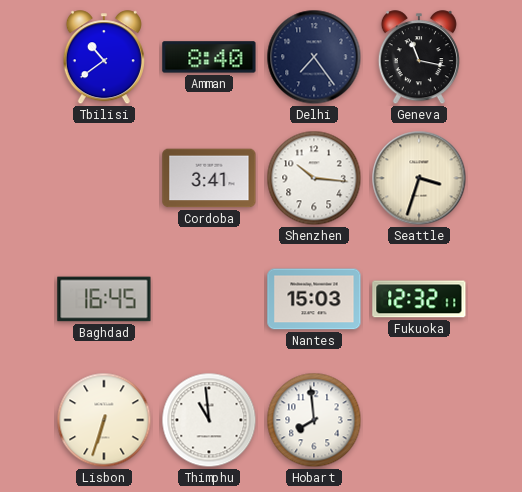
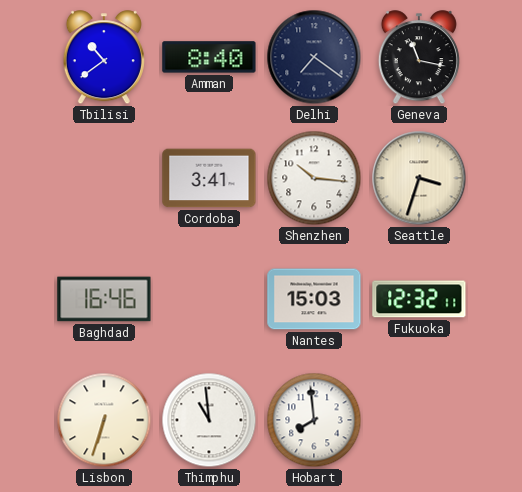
Delhi: 7:24 -> 7:21
Baghdad: 16:45 -> 16:46
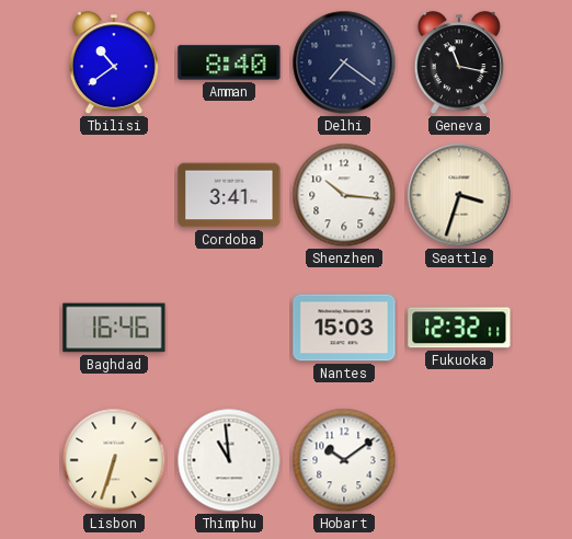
Hobart: 7:59 -> 10:09
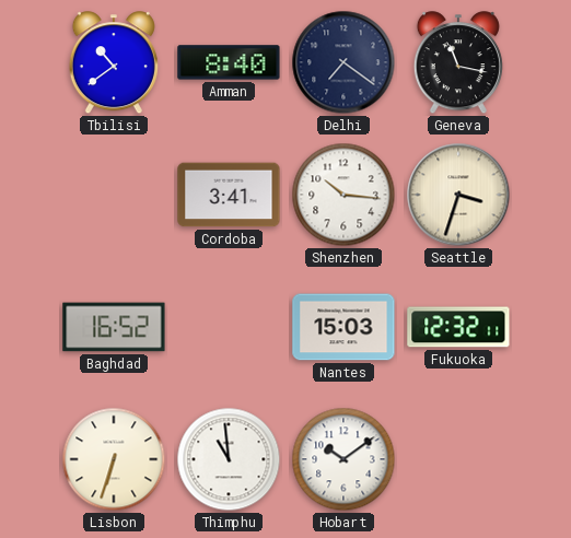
Baghdad: 16:46 -> 16:52
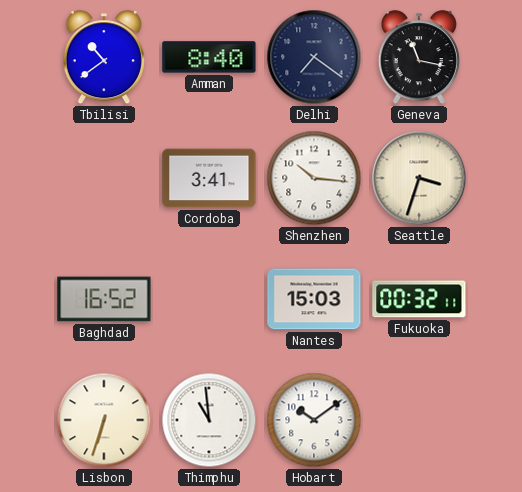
Fukuoka: 12:32 -> 00:32
